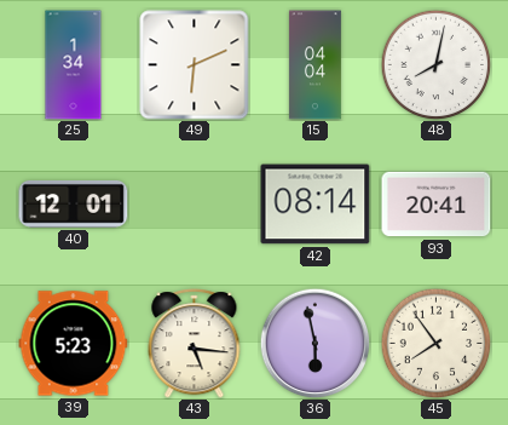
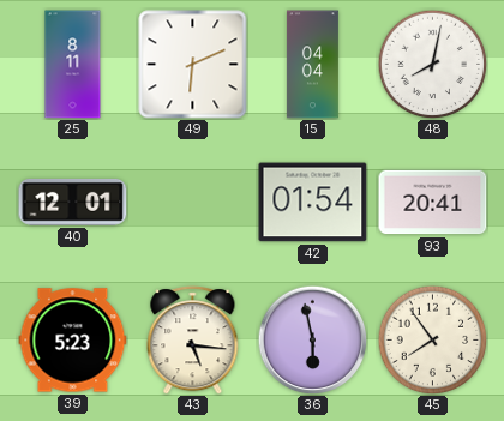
25: 1:34 -> 8:11
42: 08:14 -> 01:54
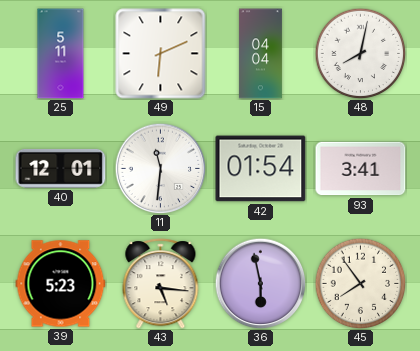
25: 8:11 -> 5:11
11: none -> 11:31
93: 20:41 -> 3:41
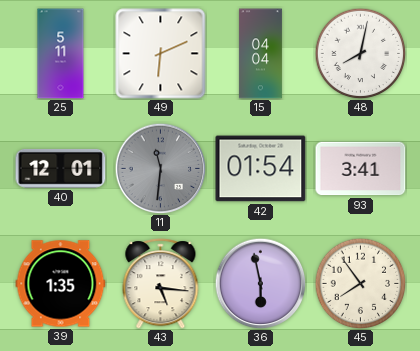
11 dial: white -> grey
39: 5:23 -> 1:35
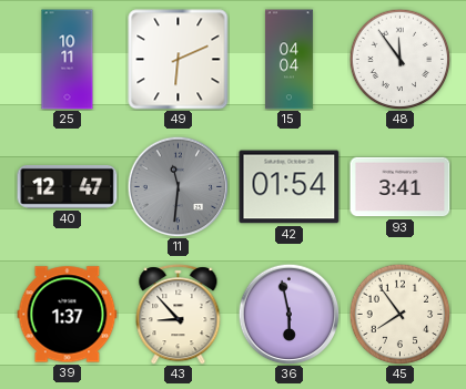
25: 5:11 -> 10:11
48: 8:02 -> 11:54
40: 12:01 -> 12:47
39: 1:35 -> 1:37
43: 5:16 -> 8:53
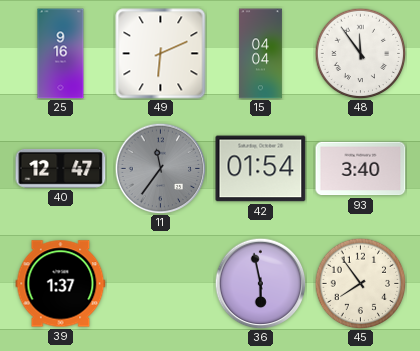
25: 10:11 -> 9:16
11: 11:31 -> 11:36
93: 3:41 -> 3:40
43: 8:53 -> none
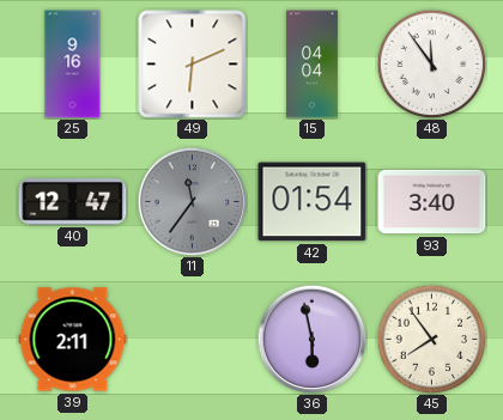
39: 1:37 -> 2:11
